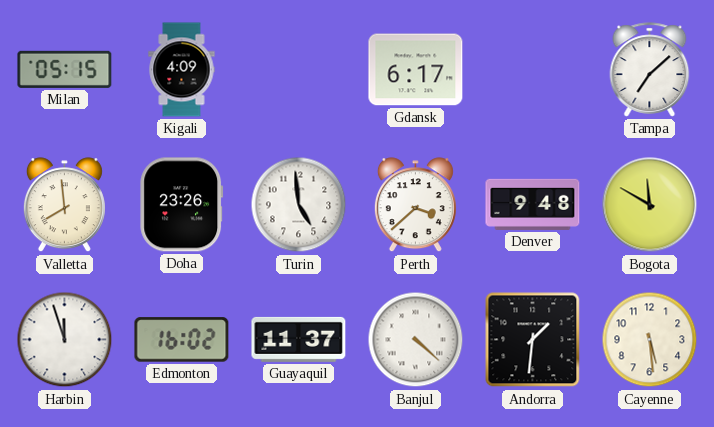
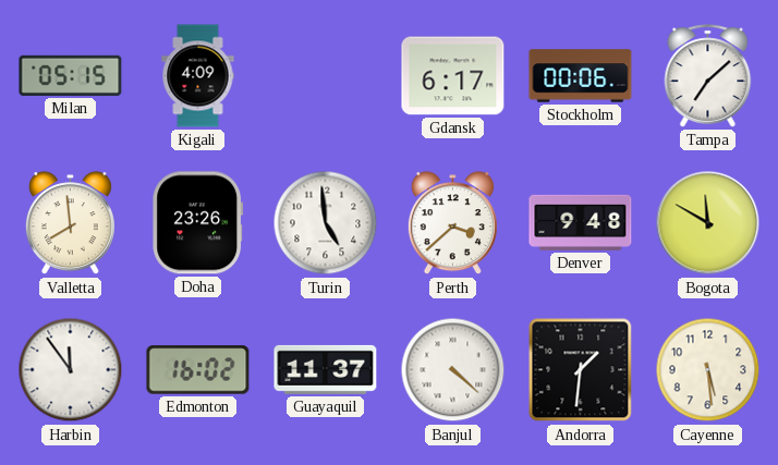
Stockholm: none -> 00:06
Harbin: 11:57 -> 11:54
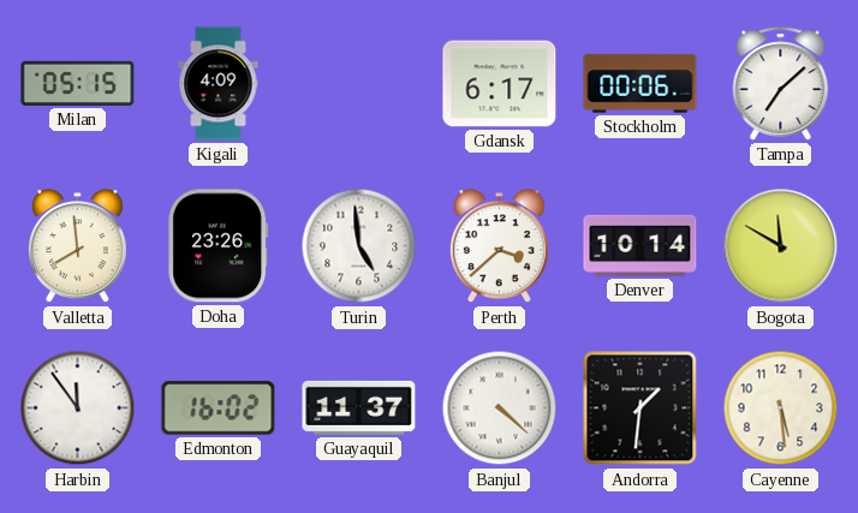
Denver: 9:48 -> 10:14
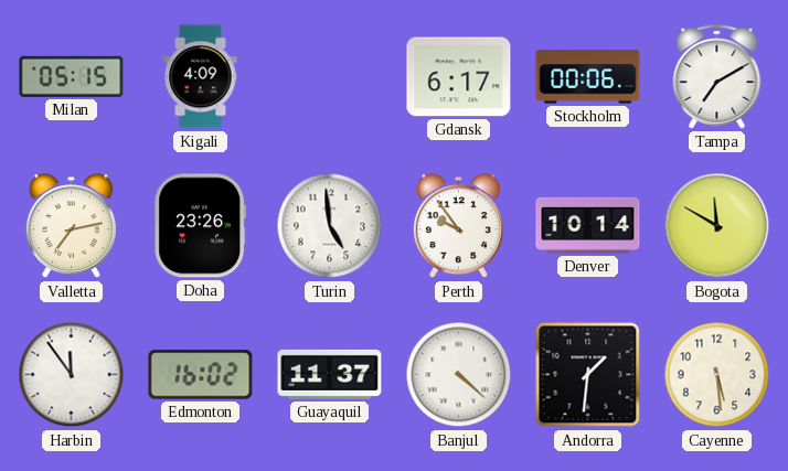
Tampa: 7:08 -> 7:10
Valletta: 7:59 -> 7:13
Perth: 3:38 -> 9:54
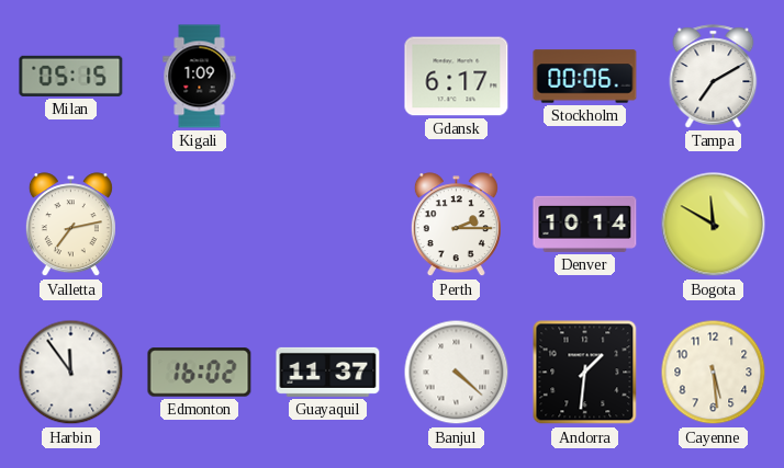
Kigali: 4:09 -> 1:09
Doha: 23:26 -> none
Turin: 4:59 -> none
Perth: 9:54 -> 2:15
